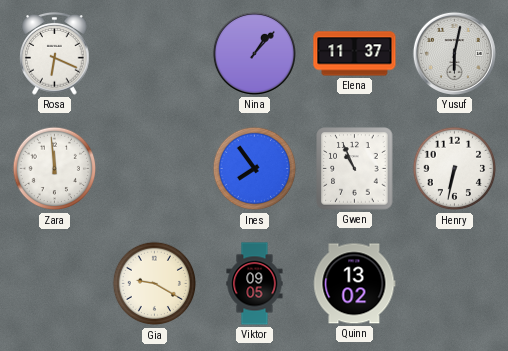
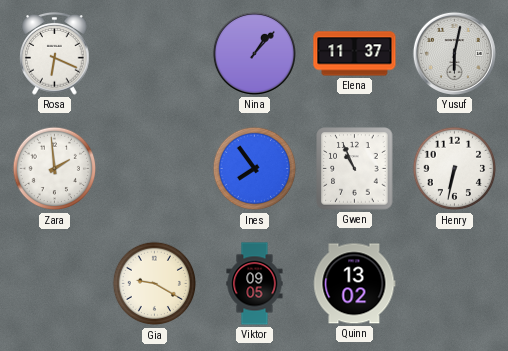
Zara: 11:59 -> 1:59
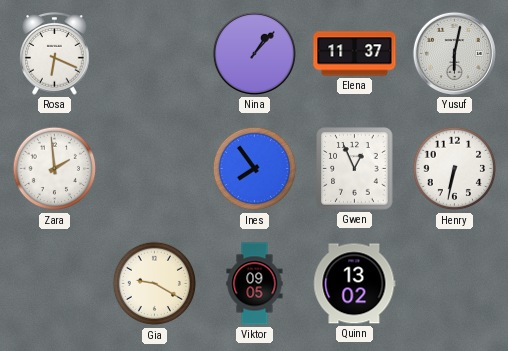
Gwen: 10:56 -> 12:56
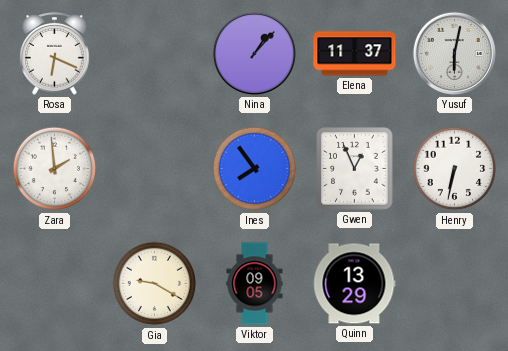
Quinn: 13:02 -> 13:29
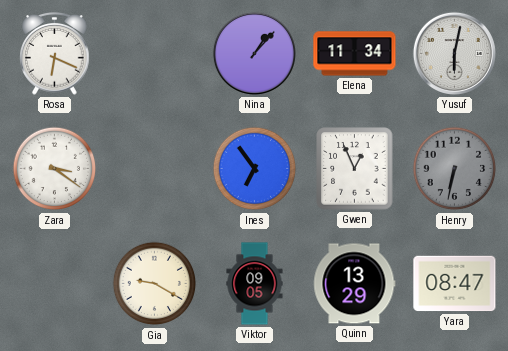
Elena: 11:37 -> 11:34
Zara: 1:59 -> 3:21
Ines: 7:54 -> 6:54
Henry dial: white -> grey
Yara: none -> 08:47
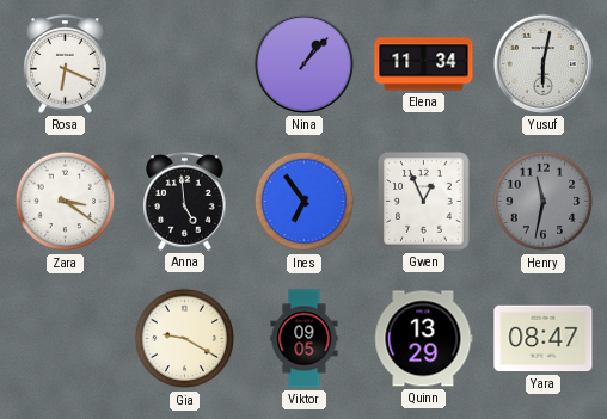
Anna: none -> 4:59
Henry: 6:32 -> 11:32
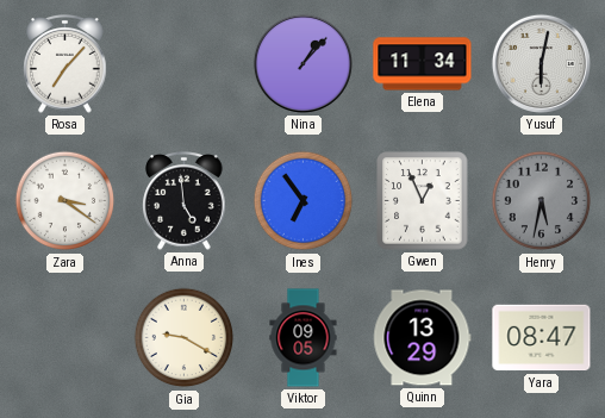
Rosa: 6:19 -> 7:07
Henry: 11:32 -> 5:32
